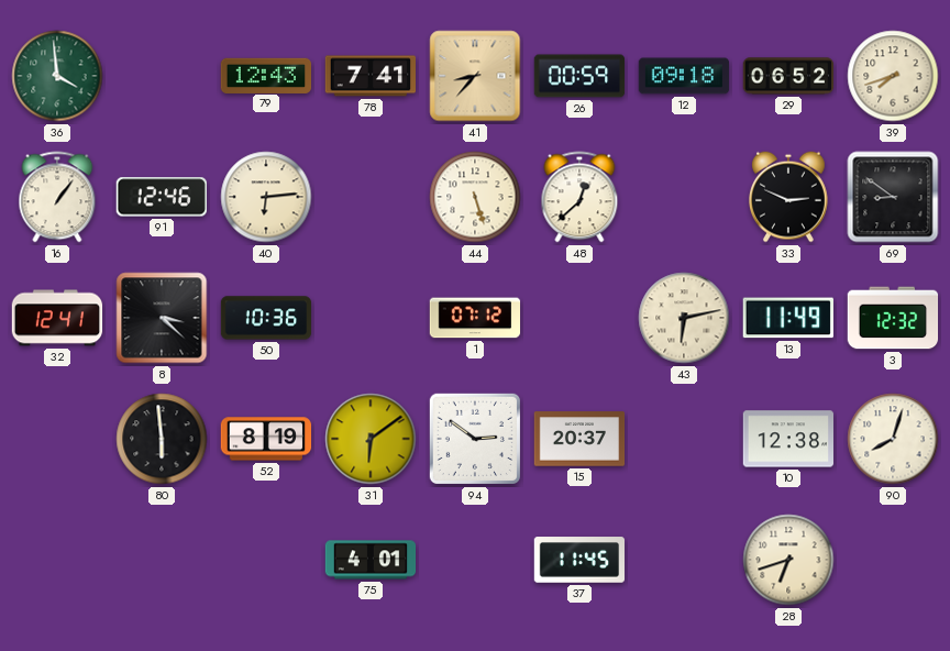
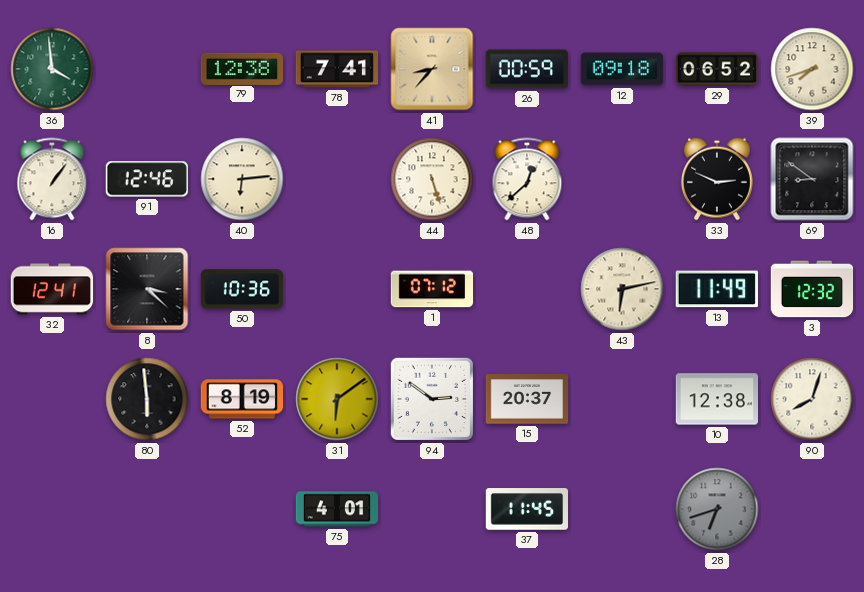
79: 12:43 -> 12:38
28 dial: cream -> grey
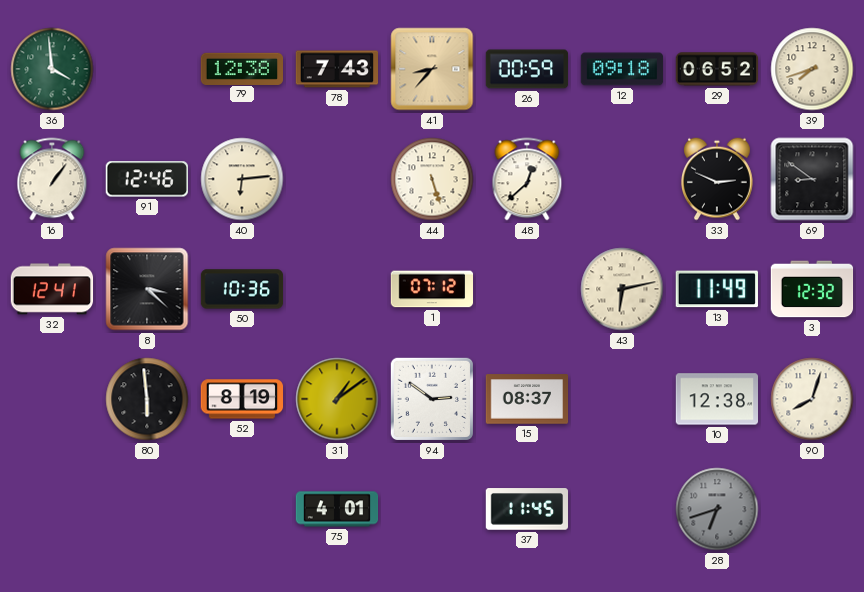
78: 7:41 -> 7:43
31: 6:09 -> 1:09
15: 20:37 -> 08:37
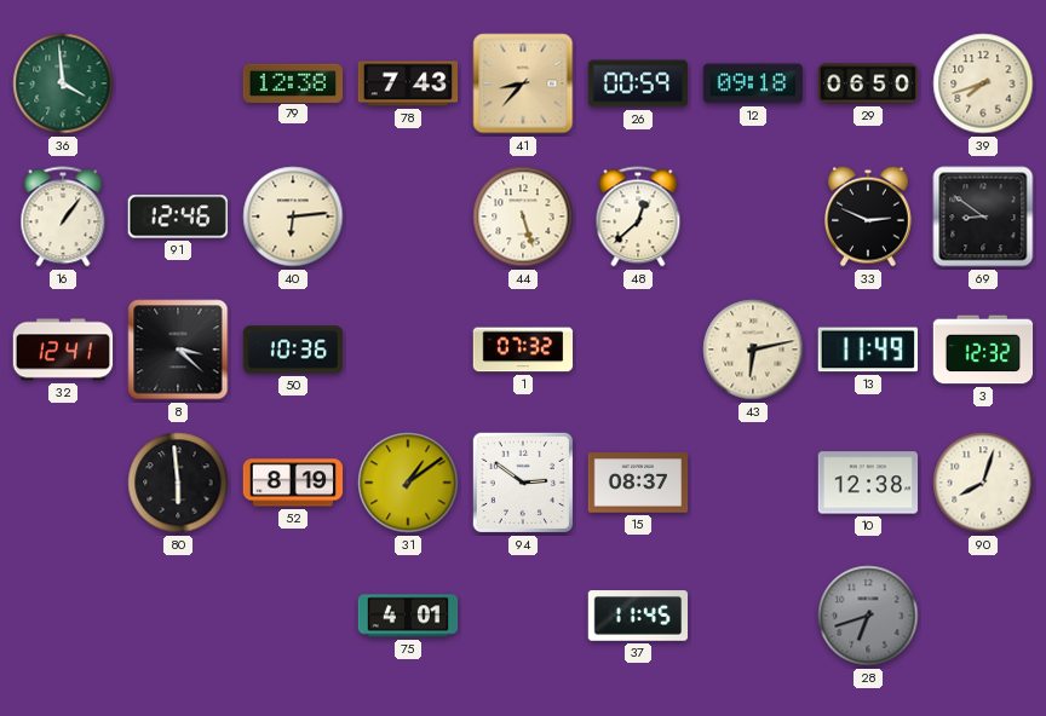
29: 06:52 -> 06:50
1: 07:12 -> 07:32
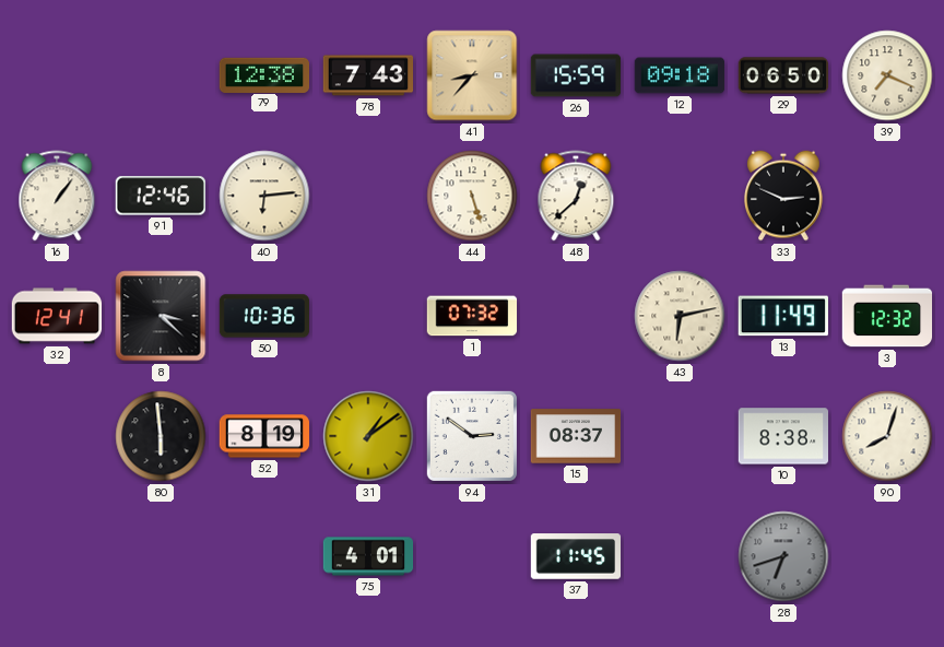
36: 3:59 -> none
26: 00:59 -> 15:59
39: 7:42 -> 7:19
69: 8:51 -> none
10: 12:38 -> 8:38
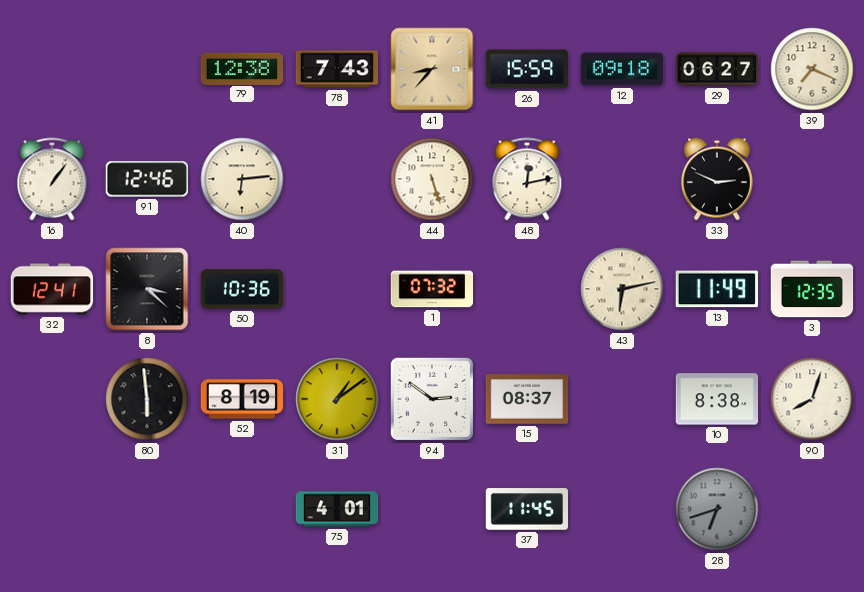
29: 06:50 -> 06:27
48: 12:38 -> 12:13
3: 12:32 -> 12:35
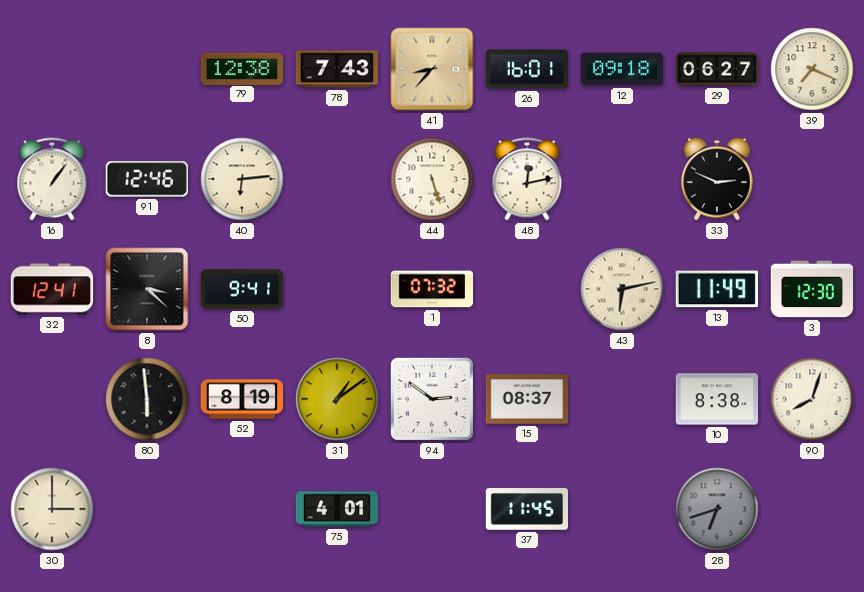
26: 15:59 -> 16:01
50: 10:36 -> 9:41
3: 12:35 -> 12:30
30: none -> 3:00
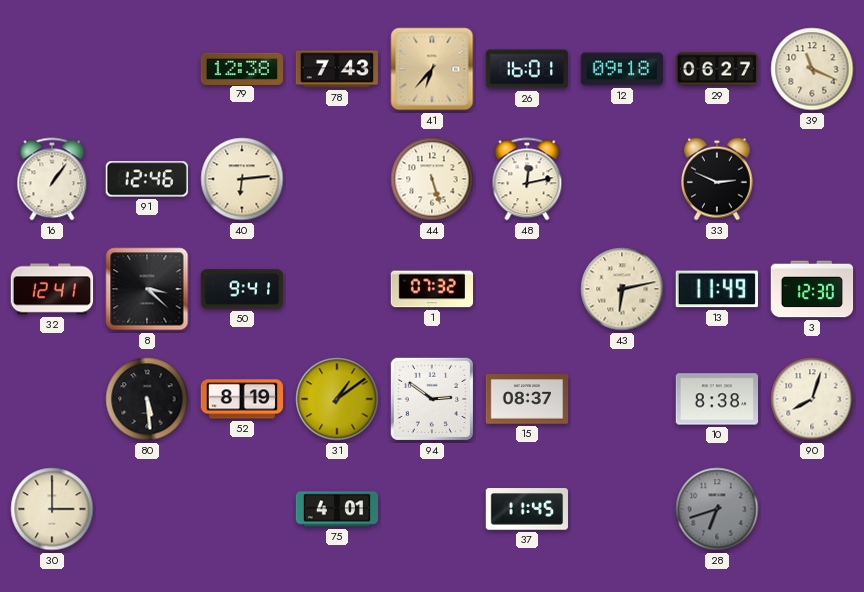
41: 8:37 -> 6:37
39: 7:19 -> 11:19
80: 5:59 -> 5:29
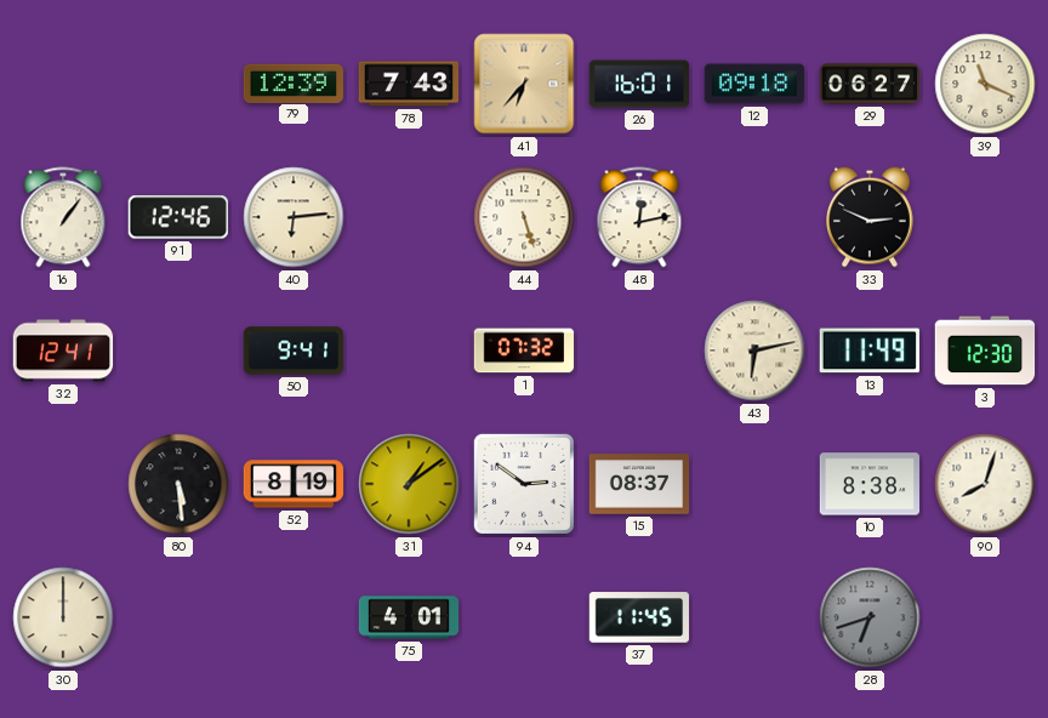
79: 12:38 -> 12:39
8: 3:22 -> none
30: 3:00 -> 12:00
